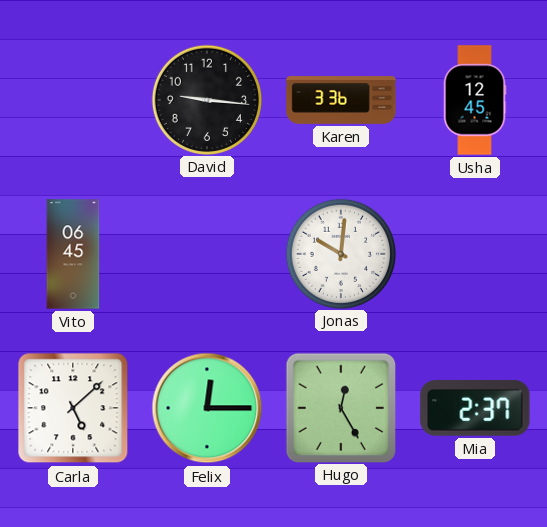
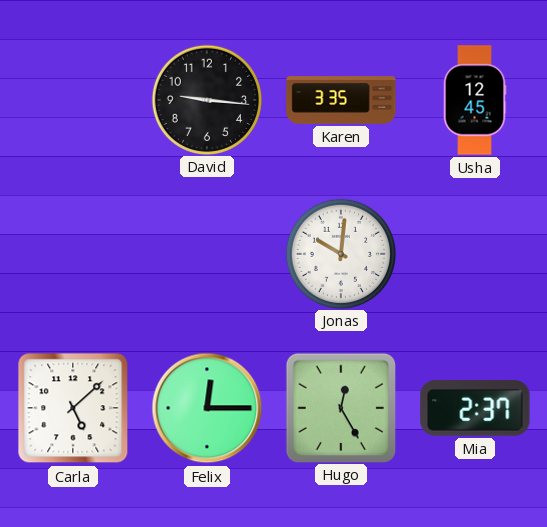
Karen: 3:36 -> 3:35
Vito: 06:45 -> none
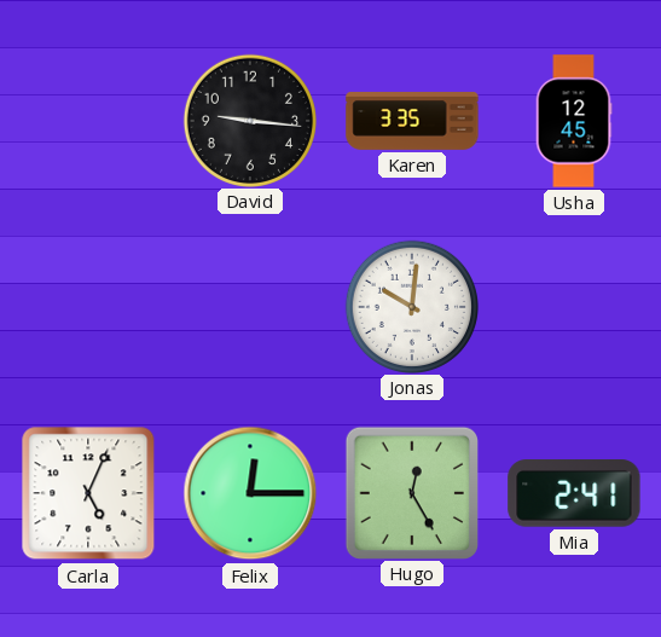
Carla: 5:08 -> 5:04
Mia: 2:37 -> 2:41
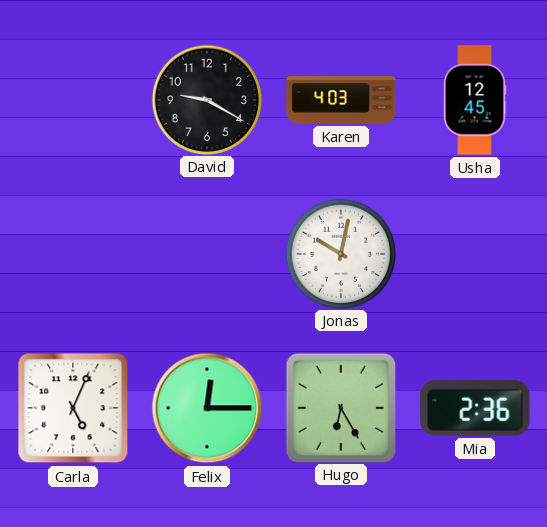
David: 9:16 -> 9:20
Karen: 3:35 -> 4:03
Jonas: 10:01 -> 10:02
Hugo: 12:25 -> 6:25
Mia: 2:41 -> 2:36
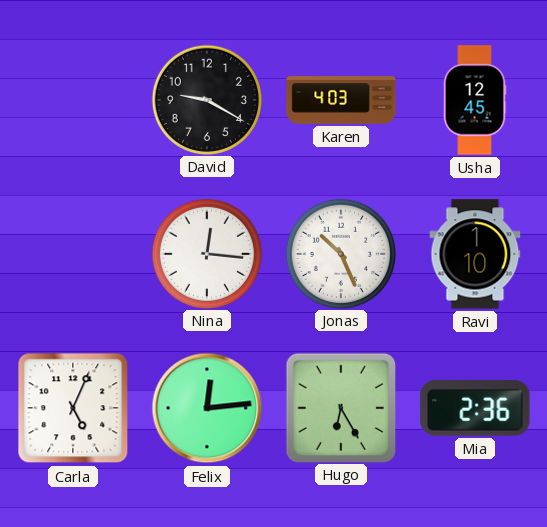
Nina: none -> 12:16
Jonas: 10:02 -> 10:26
Ravi: none -> 1:10
Felix: 12:15 -> 12:14
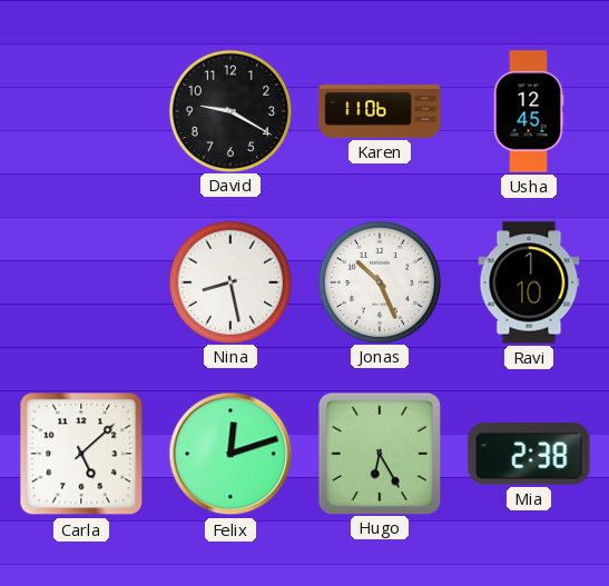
Karen: 4:03 -> 11:06
Nina: 12:16 -> 8:28
Carla: 5:04 -> 5:08
Felix: 12:14 -> 12:12
Mia: 2:36 -> 2:38
